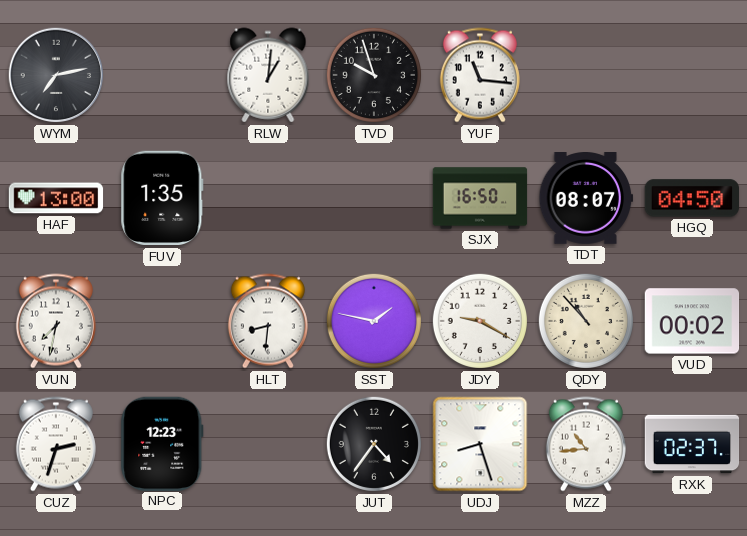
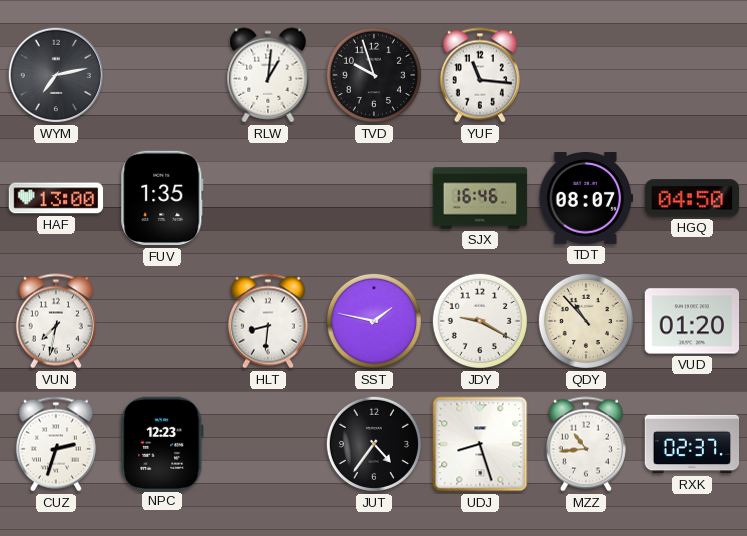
SJX: 16:50 -> 16:46
VUD: 00:02 -> 01:20
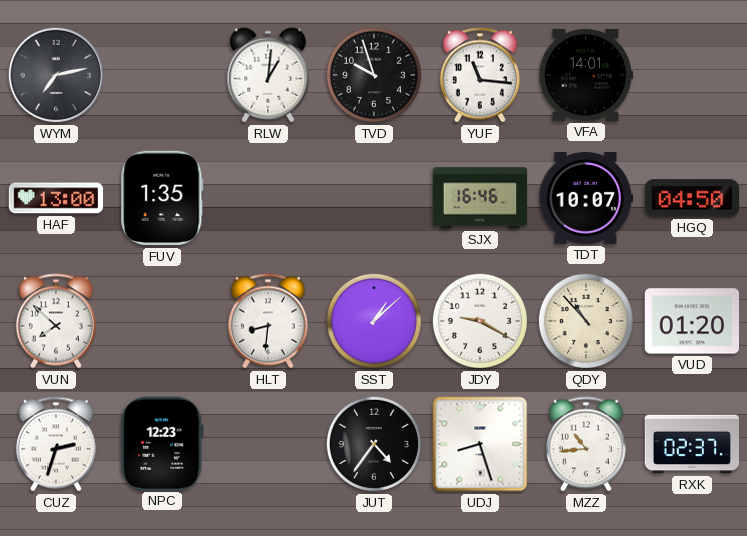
VFA: none -> 14:01
TDT: 08:07 -> 10:07
VUN: 7:32 -> 7:52
SST: 1:47 -> 1:08
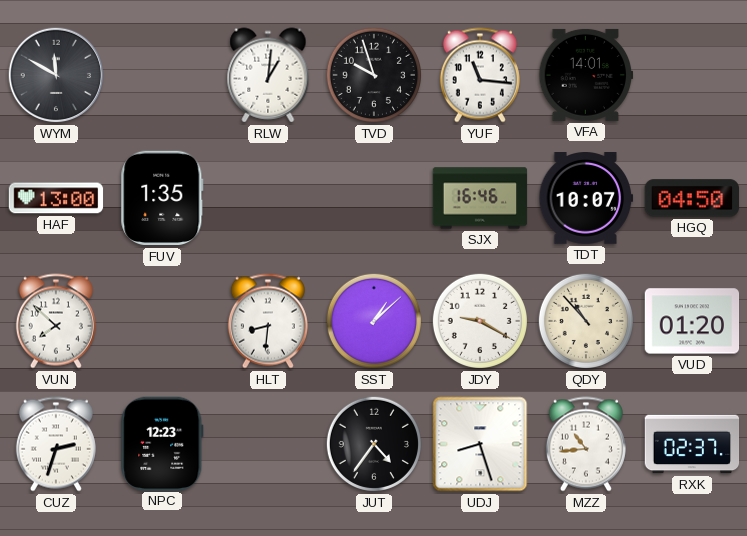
WYM: 7:13 -> 11:50
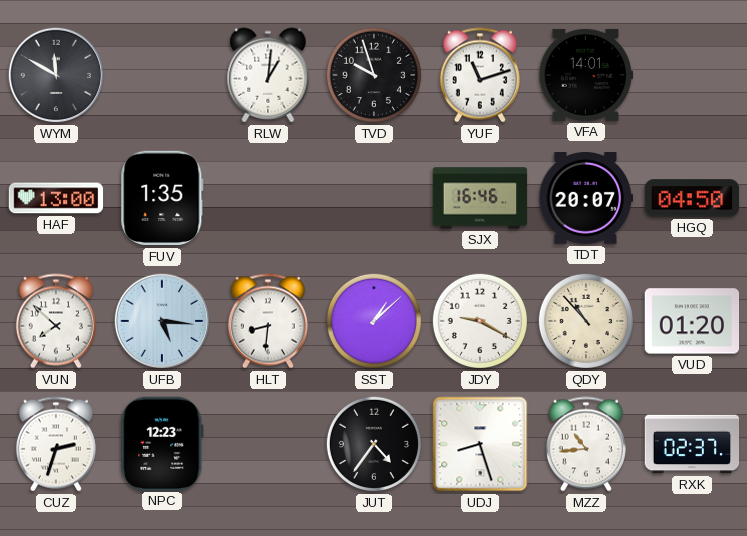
YUF: 11:16 -> 11:12
TDT: 10:07 -> 20:07
UFB: none -> 5:16
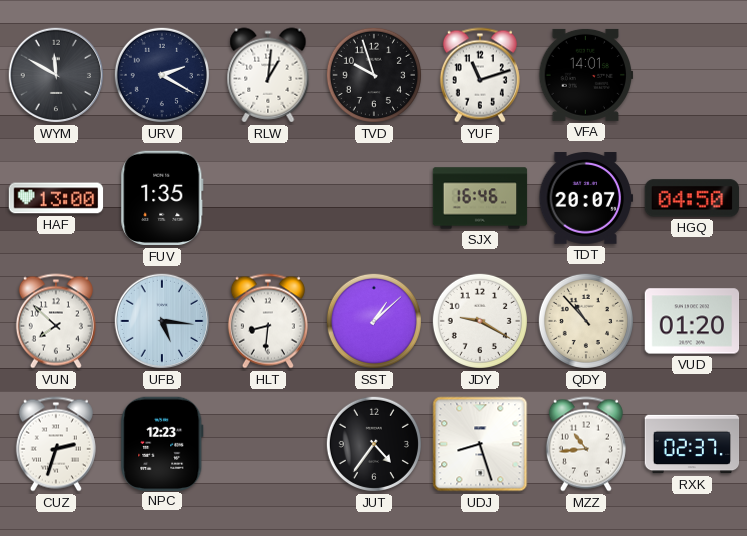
URV: none -> 2:20
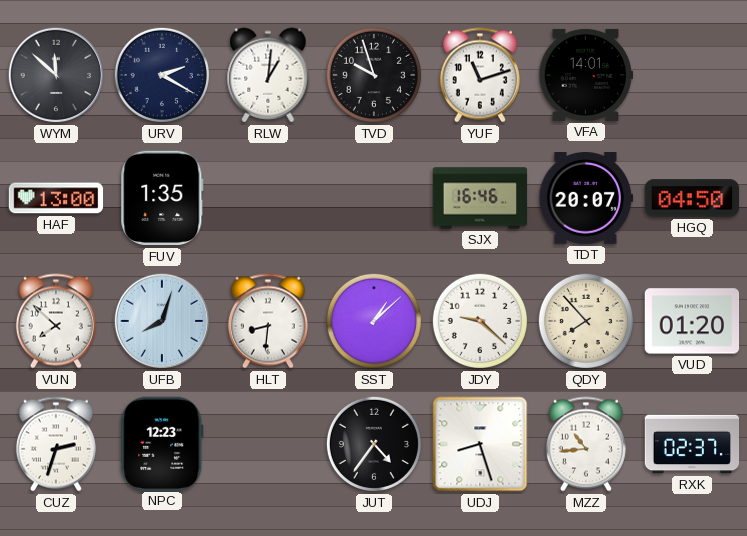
WYM: 11:50 -> 11:52
UFB: 5:16 -> 8:03
JDY: 9:20 -> 9:22
QDY: 10:53 -> 7:53
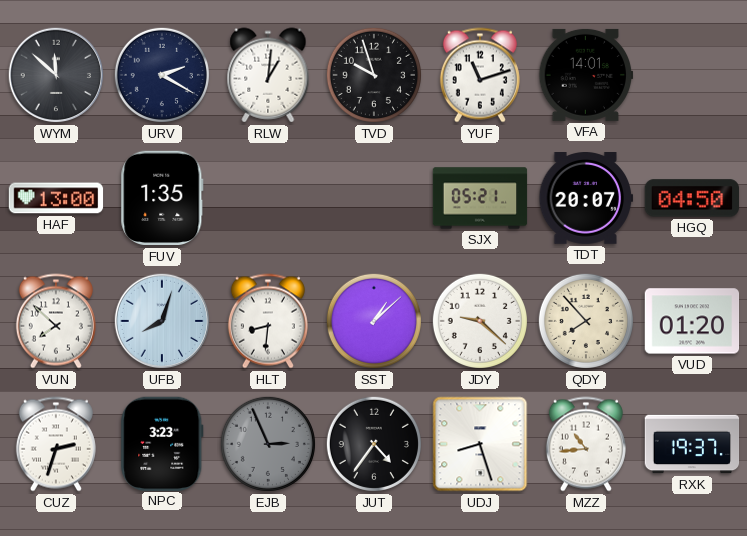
SJX: 16:46 -> 05:21
NPC: 12:23 -> 3:23
EJB: none -> 2:56
RXK: 02:37 -> 19:37
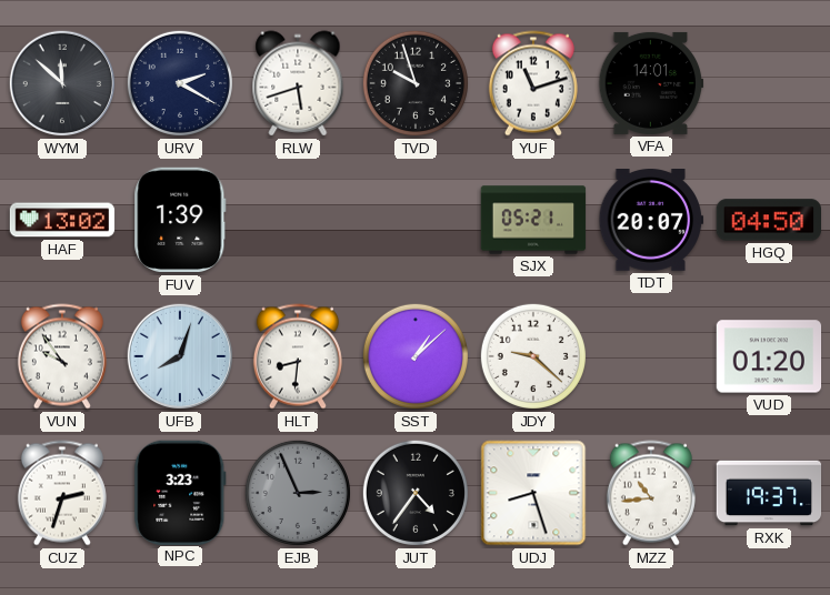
RLW: 1:01 -> 5:42
HAF: 13:00 -> 13:02
FUV: 1:35 -> 1:39
VUN: 7:52 -> 9:54
QDY: 7:53 -> none
